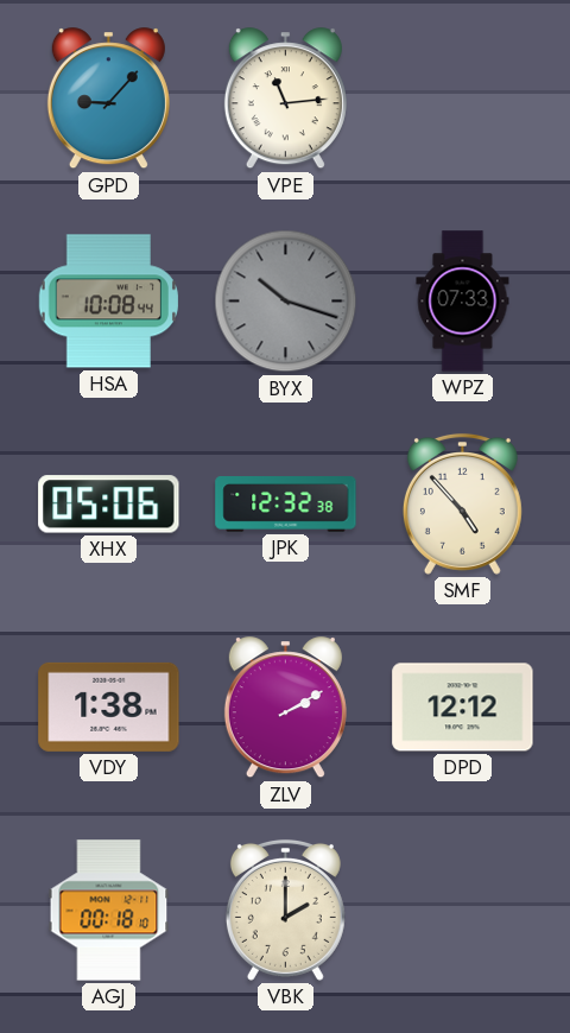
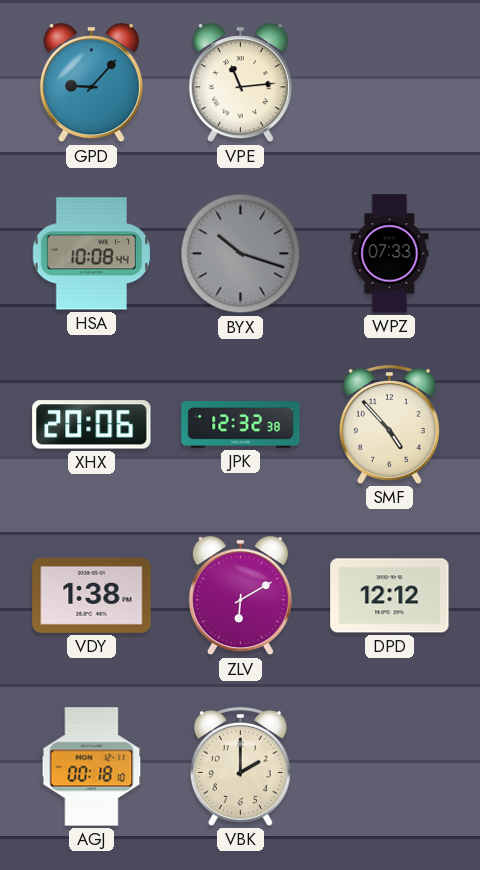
XHX: 05:06 -> 20:06
ZLV: 2:10 -> 6:10
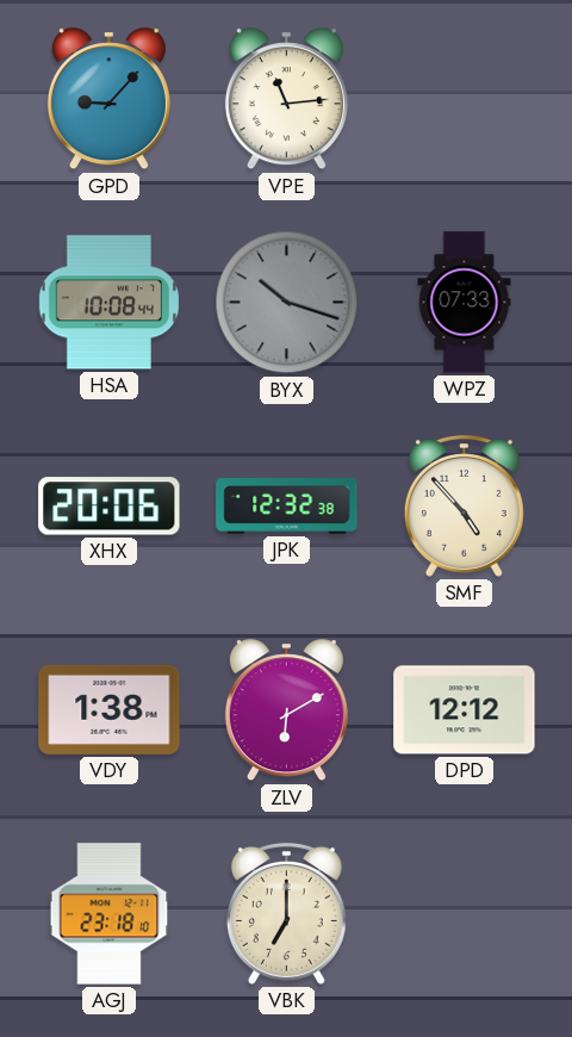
AGJ: 00:18 -> 23:18
VBK: 2:00 -> 7:00
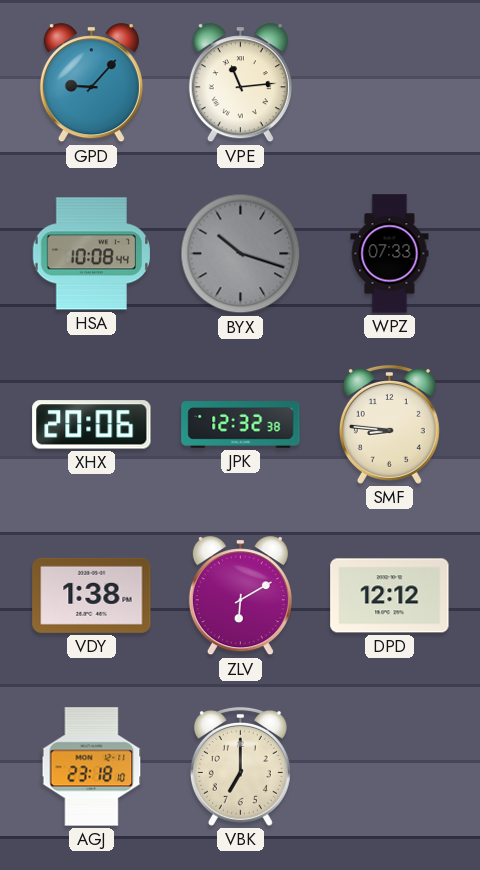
SMF: 4:53 -> 8:46
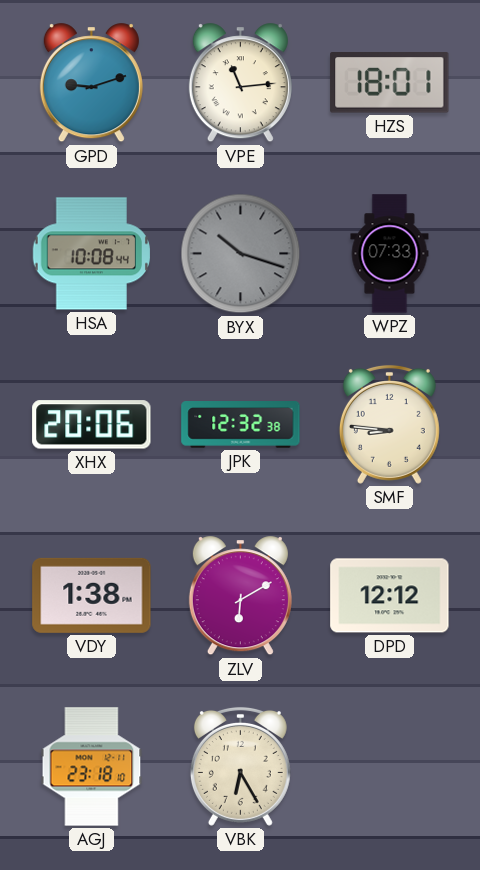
GPD: 9:07 -> 9:12
HZS: none -> 18:01
VBK: 7:00 -> 6:25
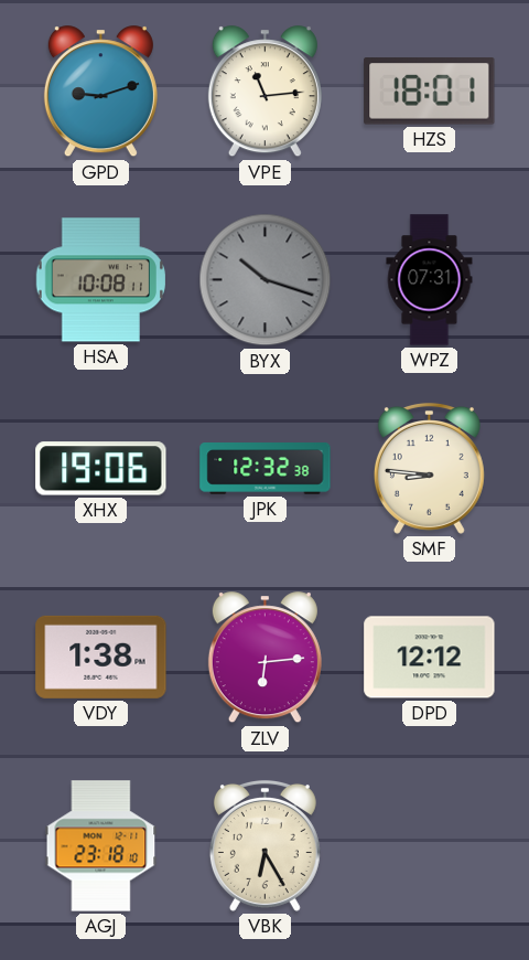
HSA: 10:08:44 -> 10:08:11
WPZ: 07:33 -> 07:31
XHX: 20:06 -> 19:06
ZLV: 6:10 -> 6:14
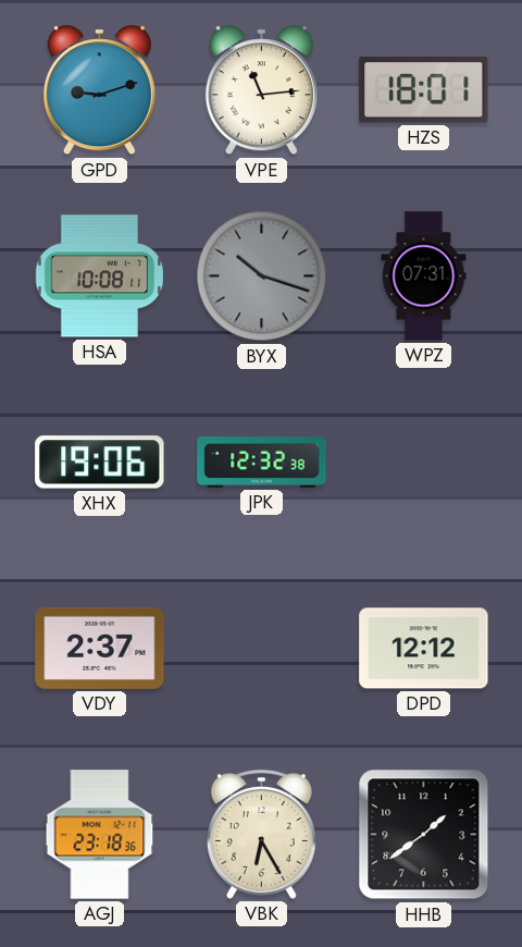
SMF: 8:46 -> none
VDY: 1:38 -> 2:37
ZLV: 6:14 -> none
AGJ: 23:18:10 -> 23:18:36
HHB: none -> 1:39
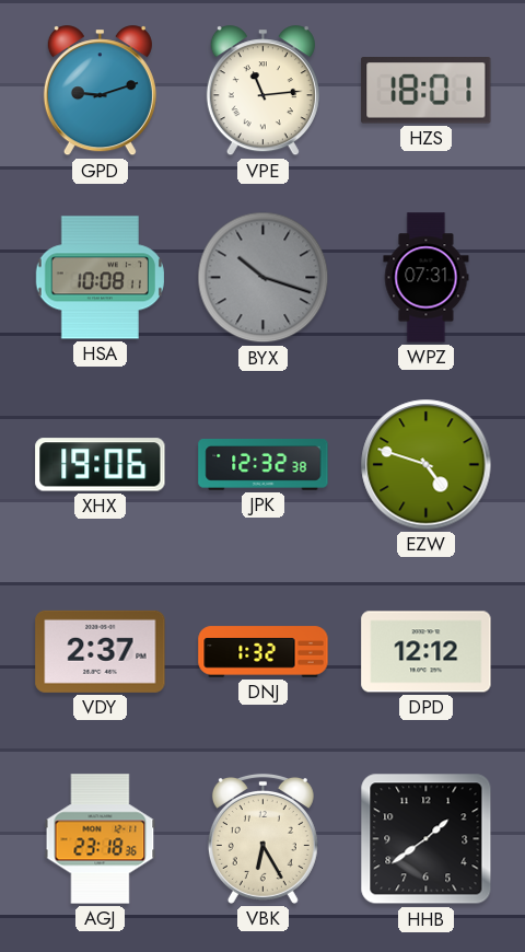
EZW: none -> 4:48
DNJ: none -> 1:32
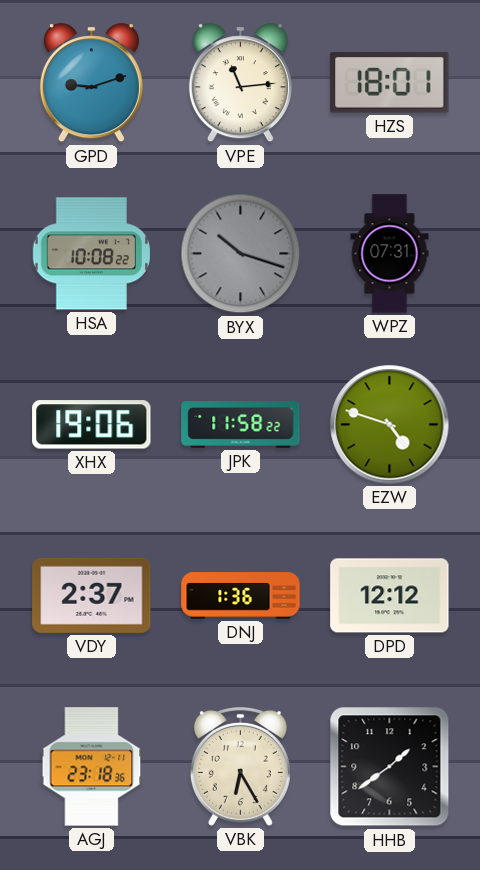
HSA: 10:08:11 -> 10:08:22
JPK: 12:32 -> 11:58
DNJ: 1:32 -> 1:36
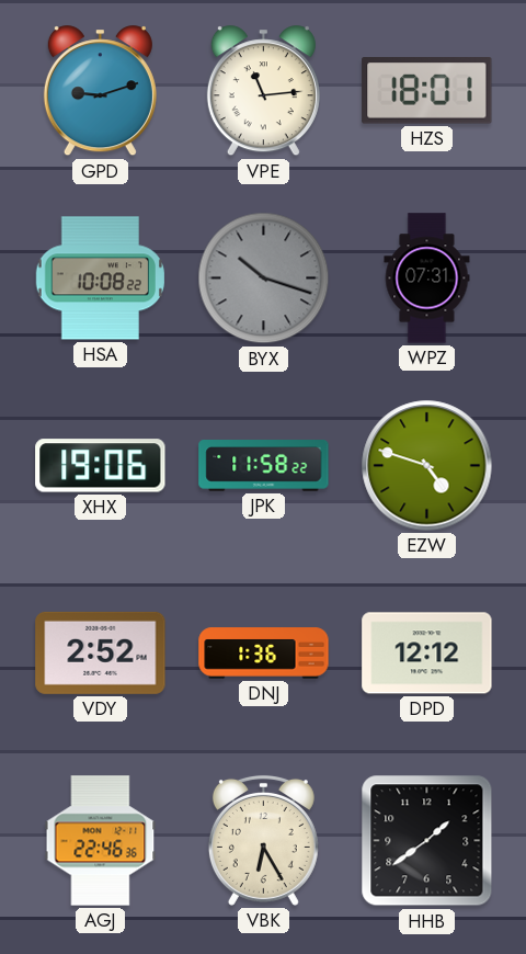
VDY: 2:37 -> 2:52
AGJ: 23:18 -> 22:46
